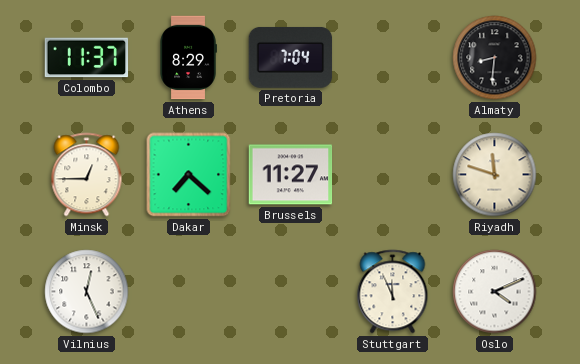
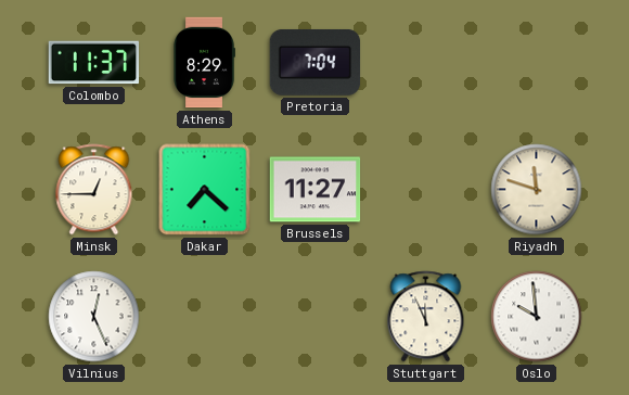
Almaty: 8:31 -> none
Oslo: 4:11 -> 9:59
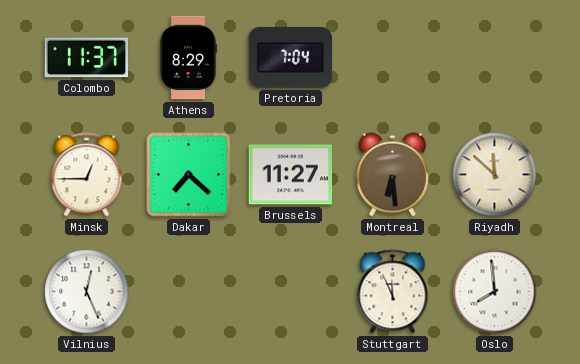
Montreal: none -> 6:29
Riyadh: 11:48 -> 11:52
Oslo: 9:59 -> 7:59
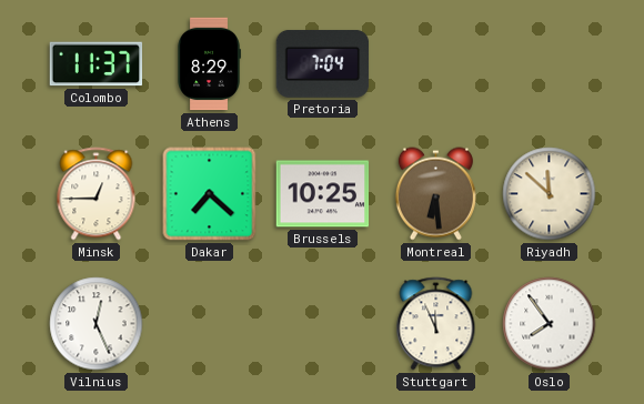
Brussels: 11:27 -> 10:25
Oslo: 7:59 -> 7:54
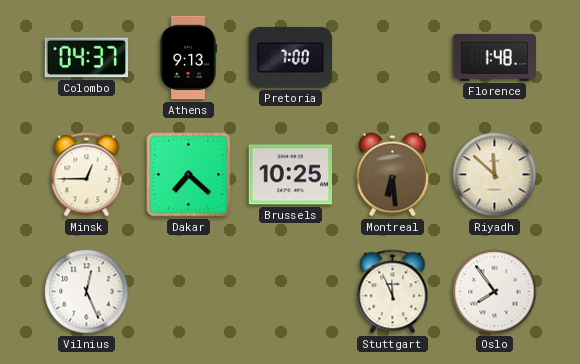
Colombo: 11:37 -> 04:37
Athens: 8:29 -> 9:13
Pretoria: 7:04 -> 7:00
Florence: none -> 1:48
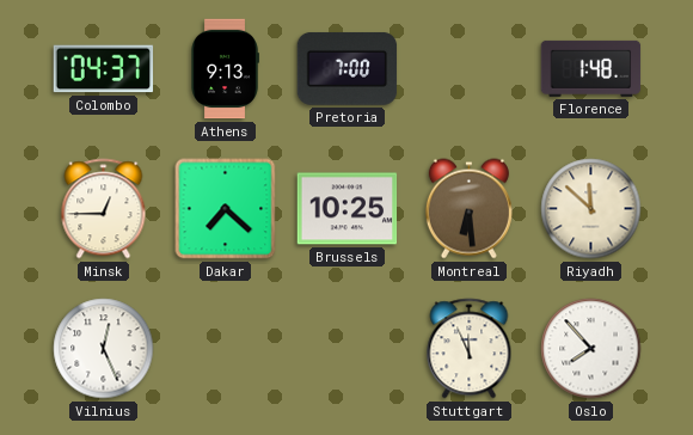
Oslo: 7:54 -> 7:53
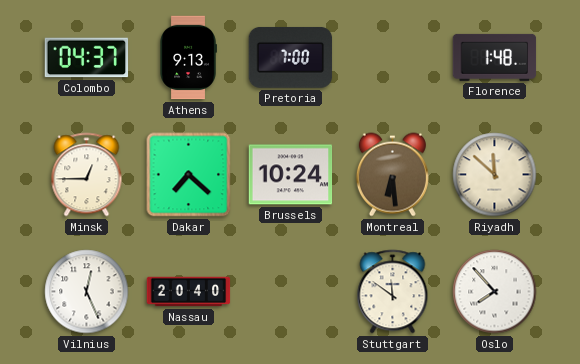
Brussels: 10:25 -> 10:24
Nassau: none -> 20:40
Stuttgart: 11:56 -> 11:51
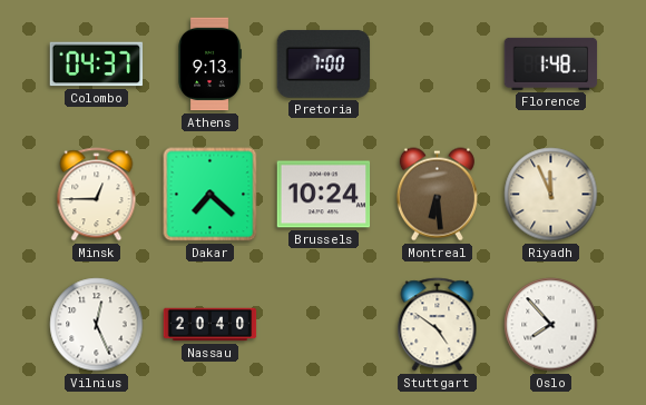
Riyadh: 11:52 -> 11:56
Stuttgart: 11:51 -> 4:51
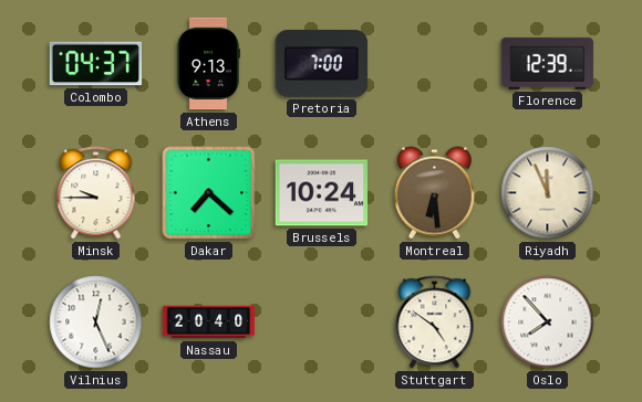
Florence: 1:48 -> 12:39
Minsk: 12:45 -> 9:45
